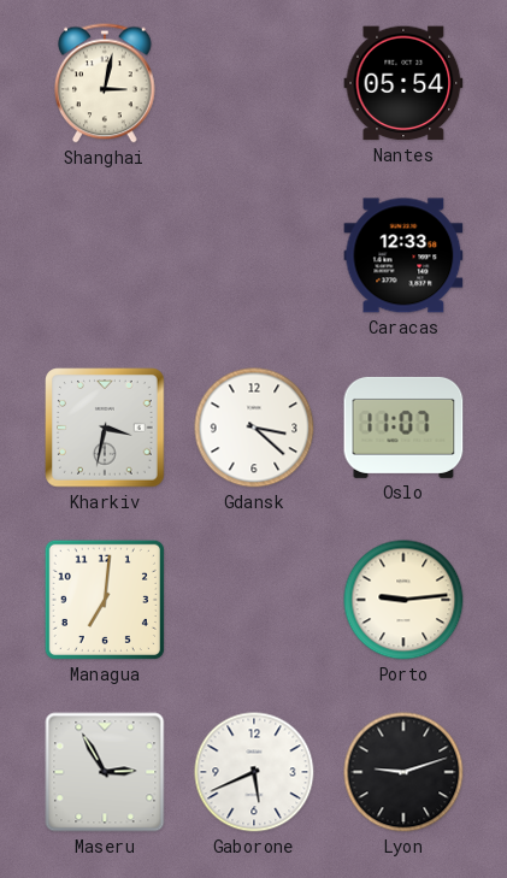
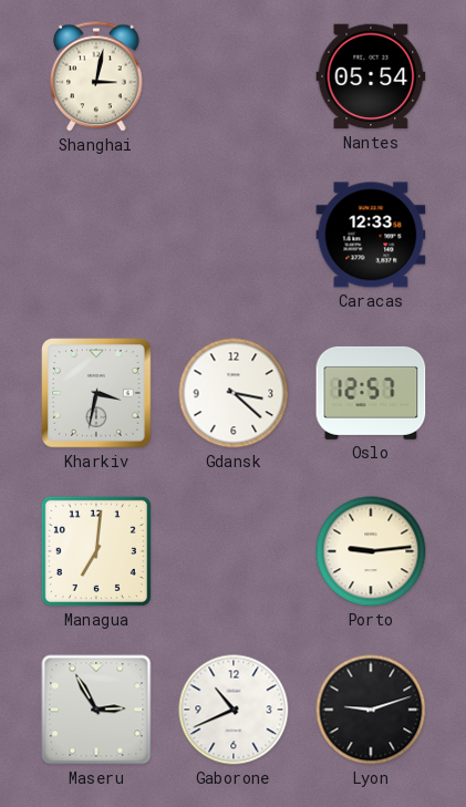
Oslo: 11:07 -> 12:57
Gaborone: 5:41 -> 10:41
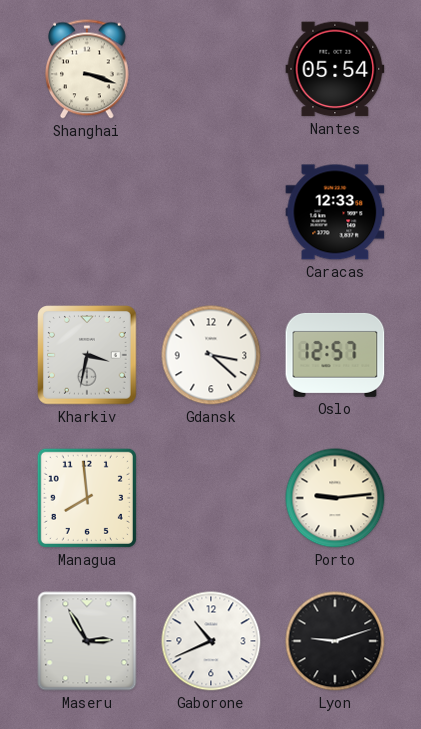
Shanghai: 3:02 -> 3:18
Managua: 7:01 -> 7:59
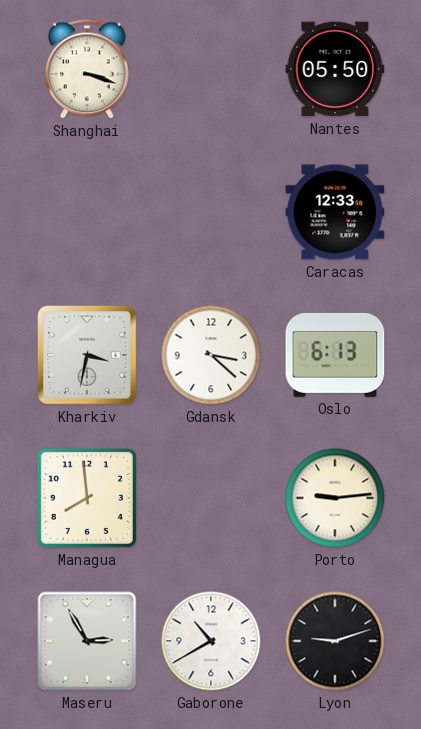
Nantes: 05:54 -> 05:50
Oslo: 12:57 -> 6:13
Gaborone: 10:41 -> 10:40
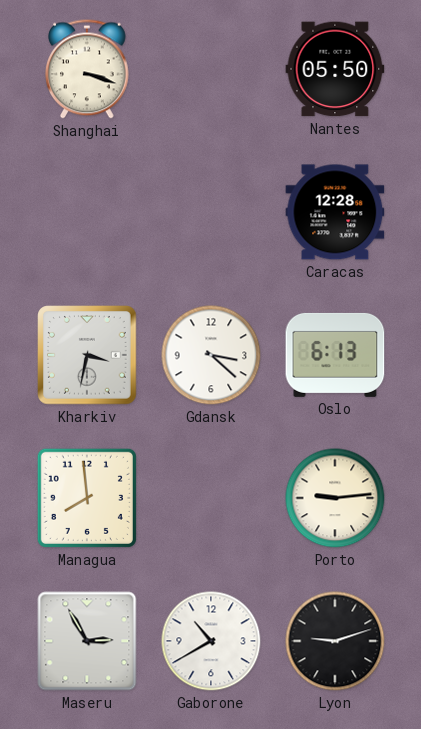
Caracas: 12:33 -> 12:28
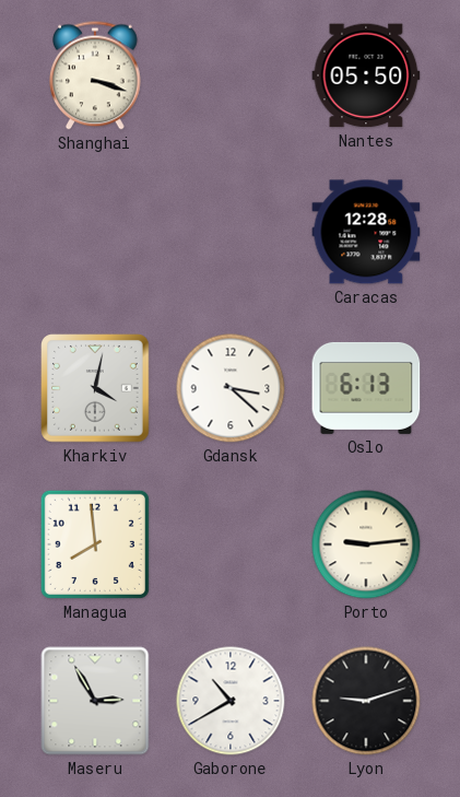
Kharkiv: 3:32 -> 4:02
